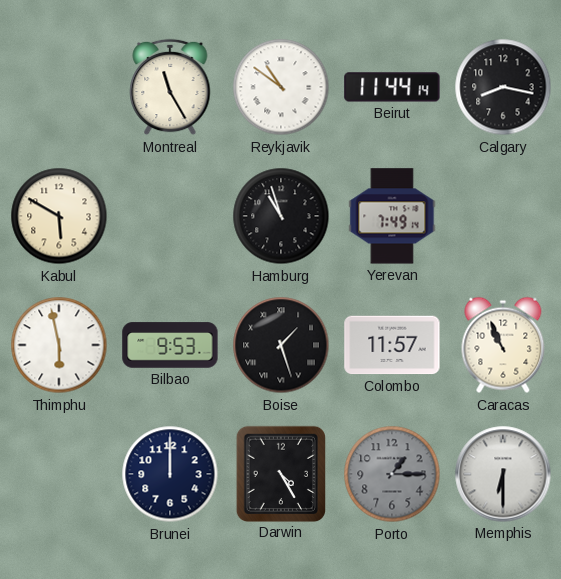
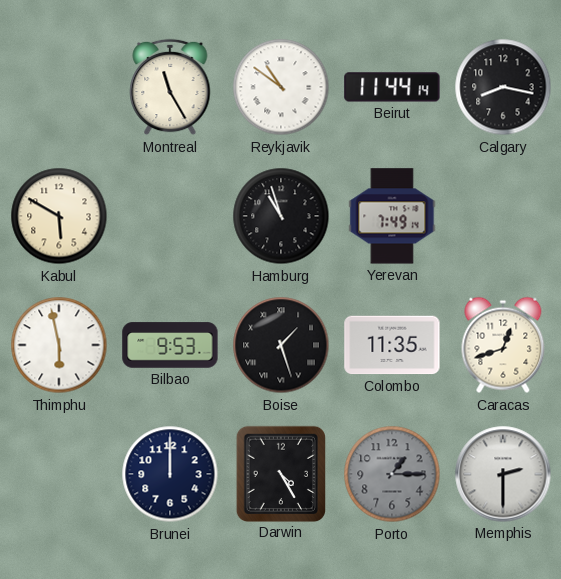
Colombo: 11:57 -> 11:35
Caracas: 10:56 -> 12:42
Memphis: 6:30 -> 2:30
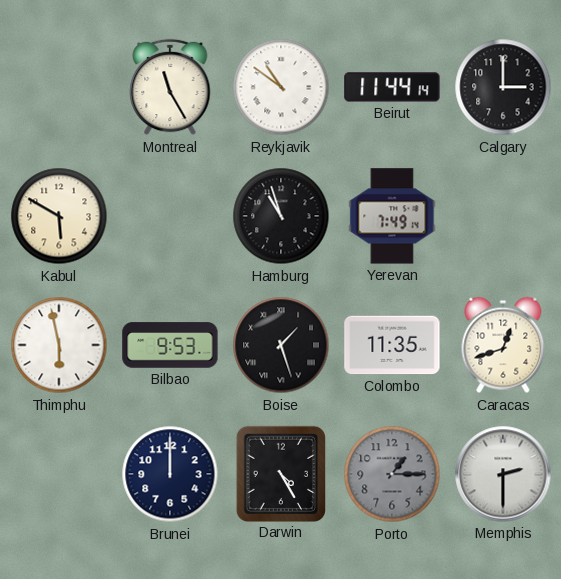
Calgary: 8:17 -> 3:00
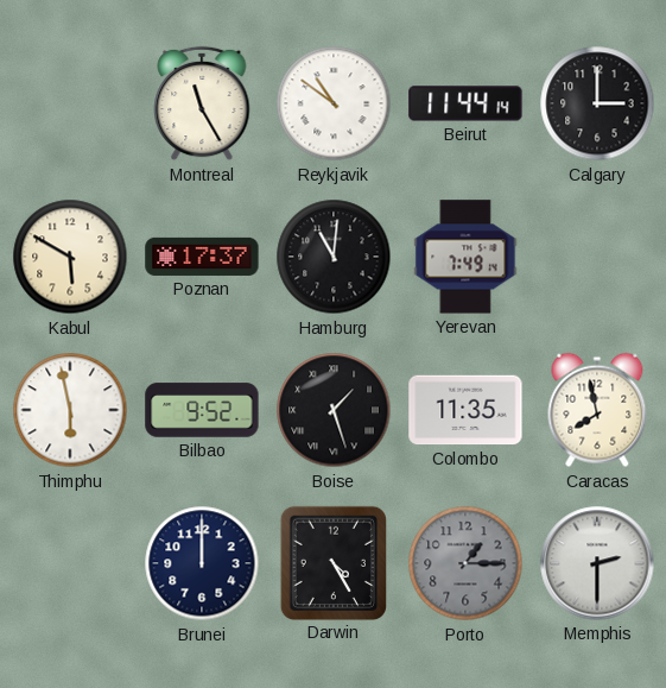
Poznan: none -> 17:37
Hamburg: 10:57 -> 11:01
Bilbao: 9:53 -> 9:52
Caracas: 12:42 -> 7:58
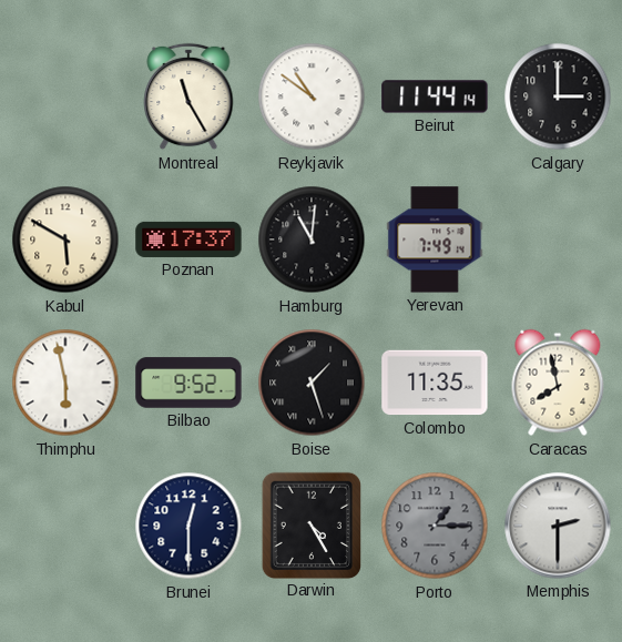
Brunei: 12:00 -> 12:30
